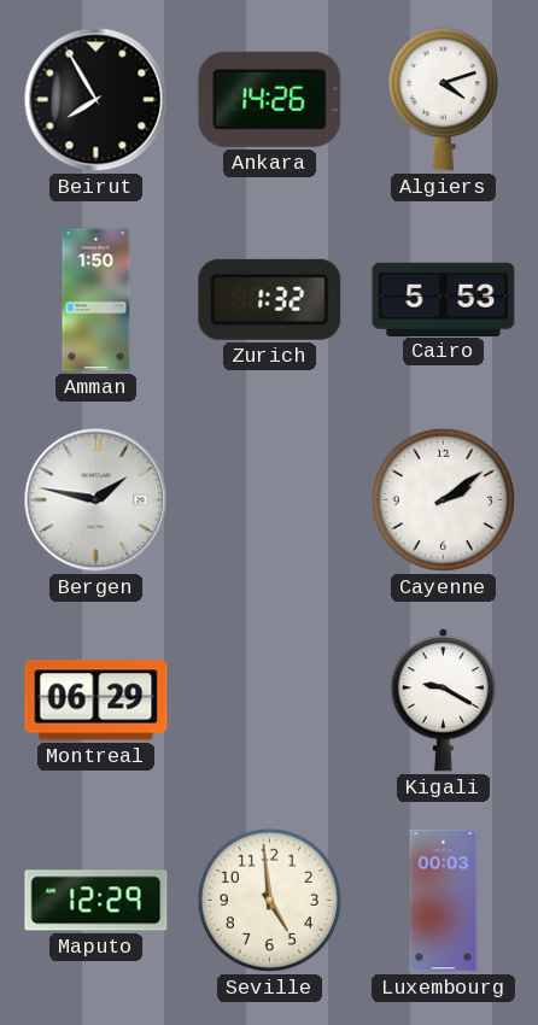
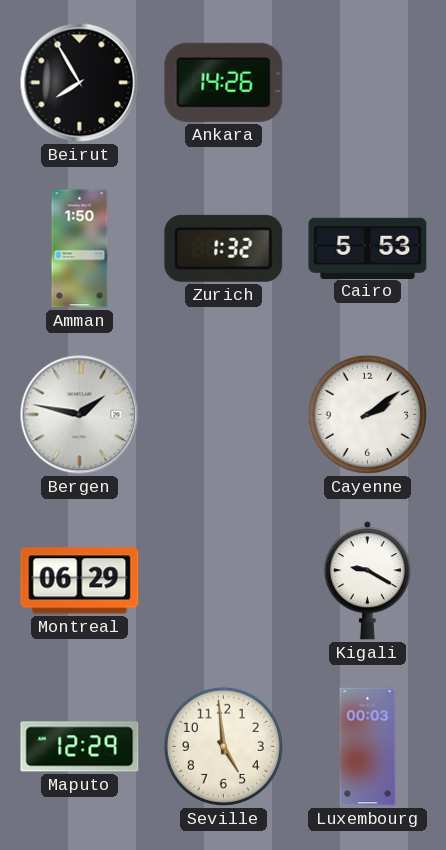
Algiers: 4:12 -> none
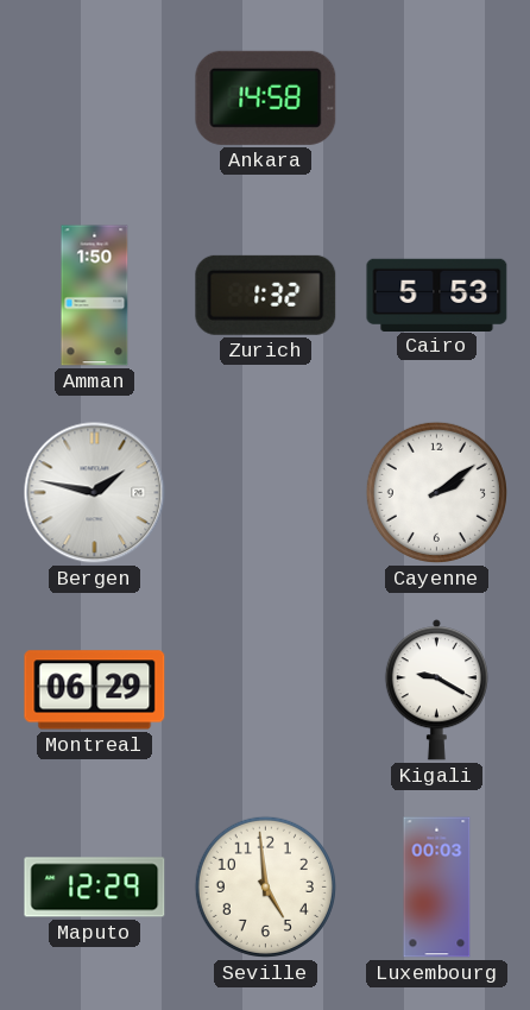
Beirut: 7:55 -> none
Ankara: 14:26 -> 14:58
